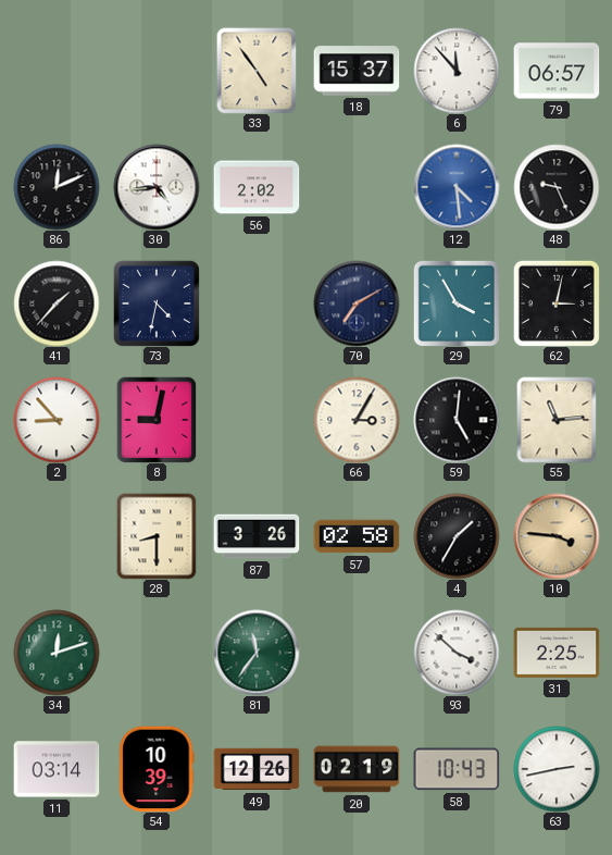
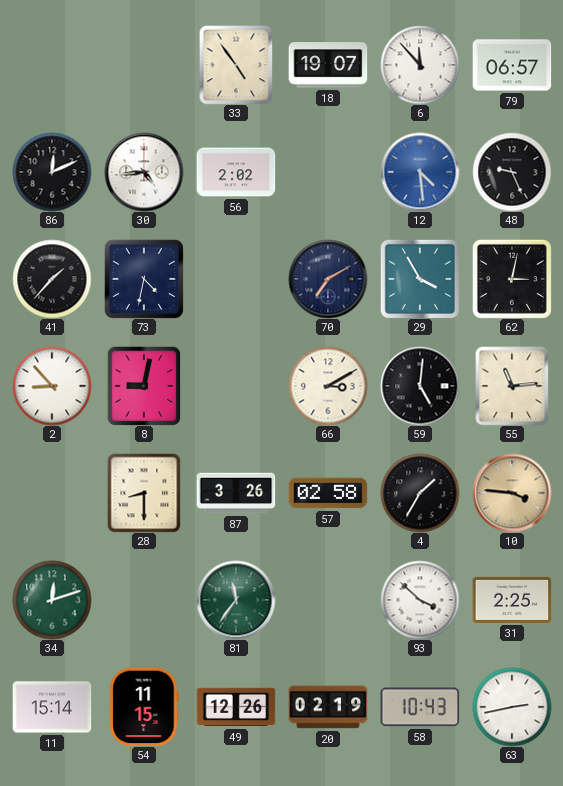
18: 15:37 -> 19:07
66: 3:05 -> 3:10
11: 03:14 -> 15:14
54: 10:39 -> 11:15
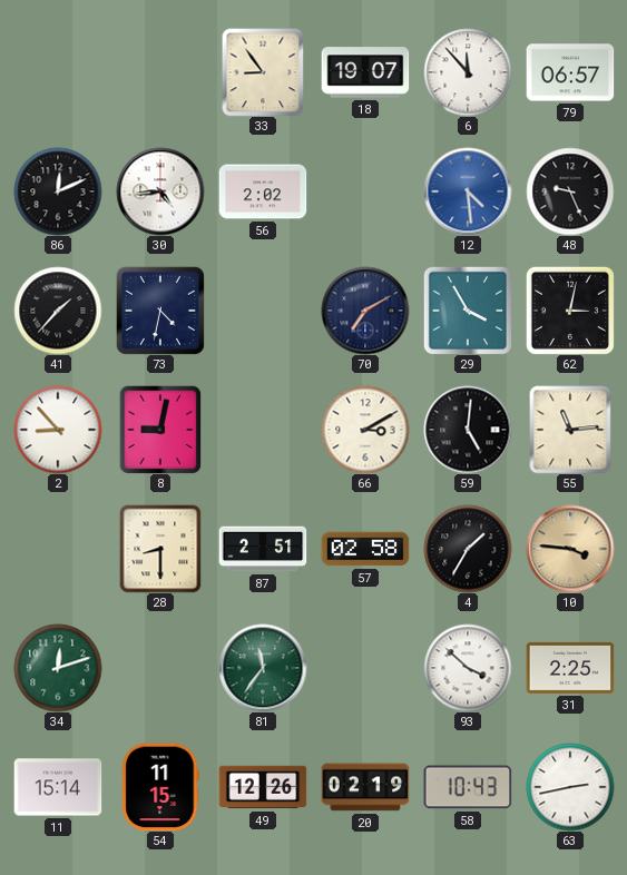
33: 4:54 -> 8:54
87: 3:26 -> 2:51
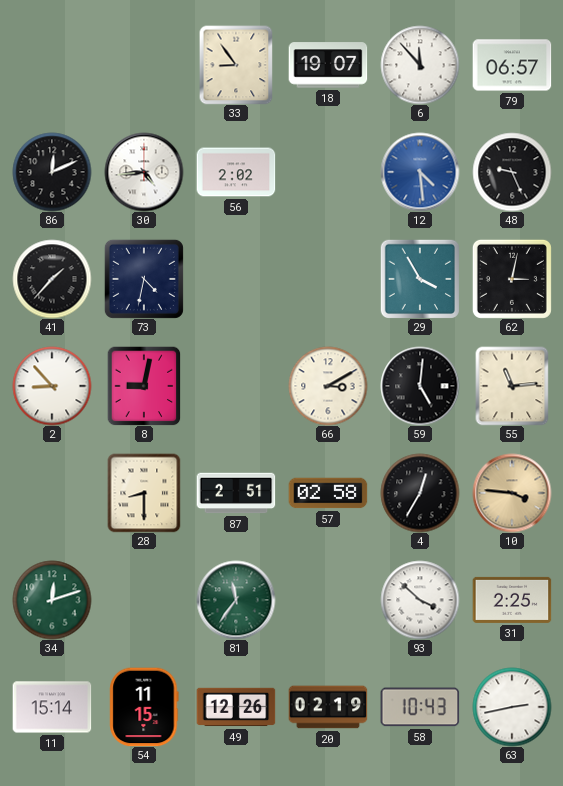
70: 7:10 -> none
4: 1:35 -> 12:35
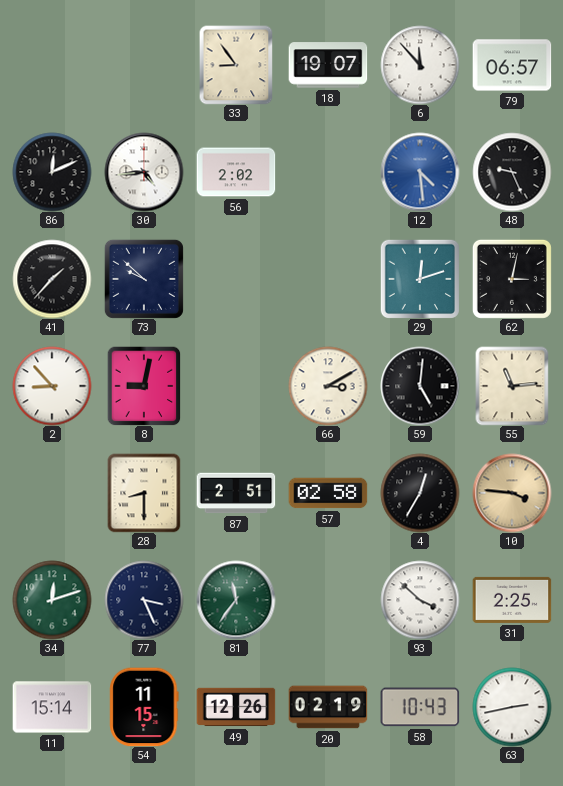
73: 4:32 -> 9:52
29: 3:55 -> 12:12
77: none -> 3:26
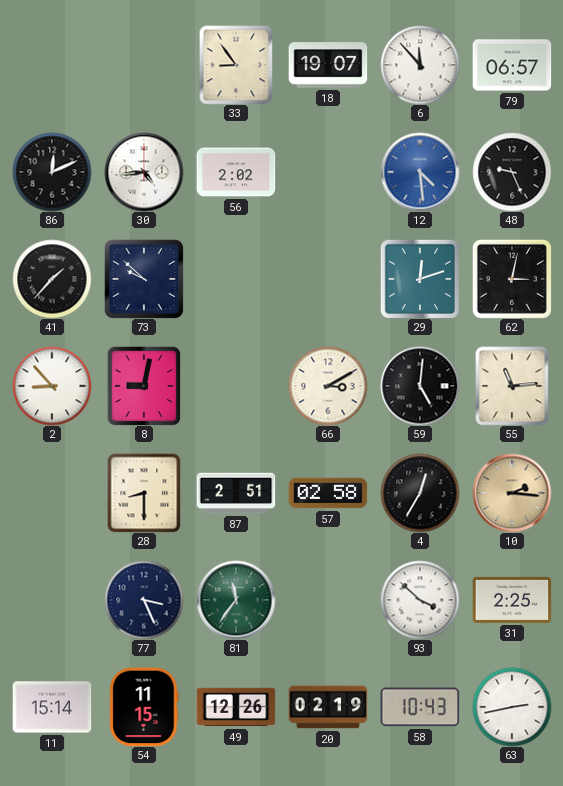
10: 3:46 -> 2:16
34: 12:12 -> none
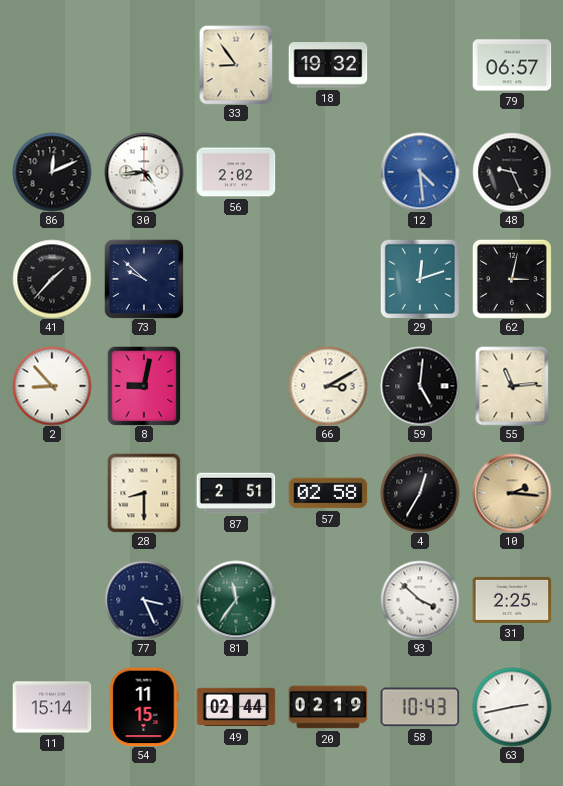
18: 19:07 -> 19:32
6: 11:53 -> none
49: 12:26 -> 02:44
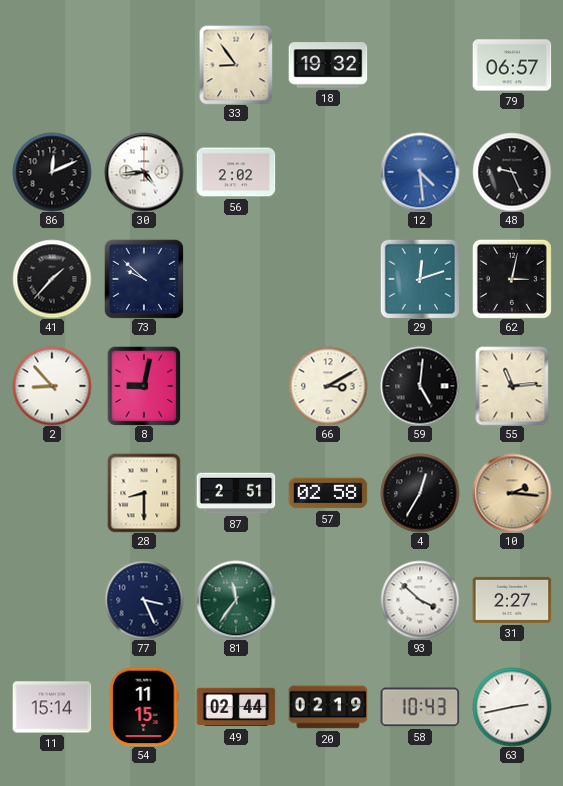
31: 2:25 -> 2:27
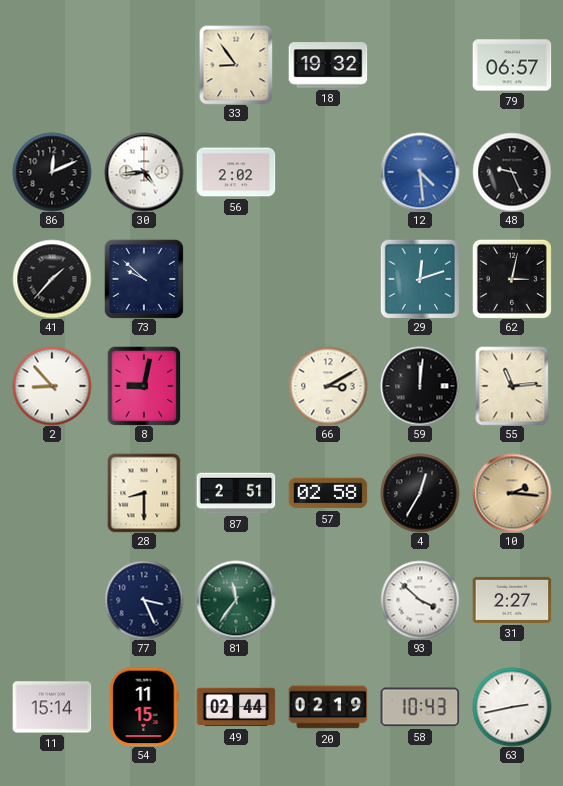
59: 5:01 -> 12:01
